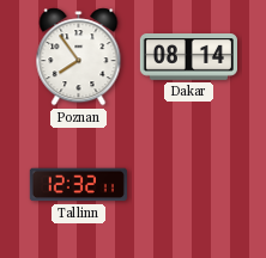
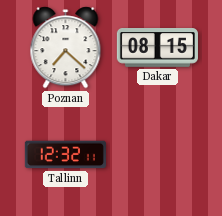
Poznan: 7:54 -> 7:22
Dakar: 08:14 -> 08:15
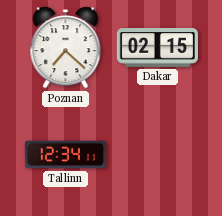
Dakar: 08:15 -> 02:15
Tallinn: 12:32 -> 12:34
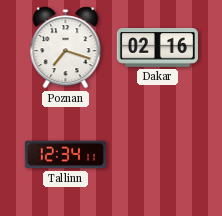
Poznan: 7:22 -> 7:18
Dakar: 02:15 -> 02:16
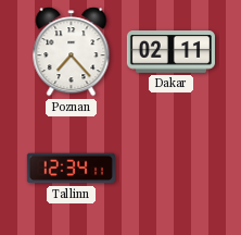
Poznan: 7:18 -> 7:23
Dakar: 02:16 -> 02:11
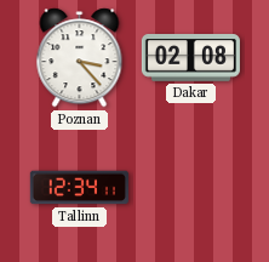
Poznan: 7:23 -> 3:23
Dakar: 02:11 -> 02:08
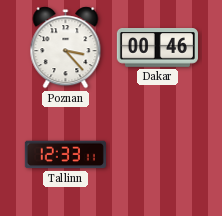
Dakar: 02:08 -> 00:46
Tallinn: 12:34 -> 12:33
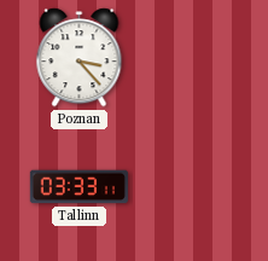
Dakar: 00:46 -> none
Tallinn: 12:33 -> 03:33
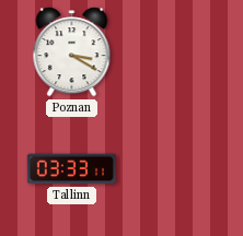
Poznan: 3:23 -> 3:20
